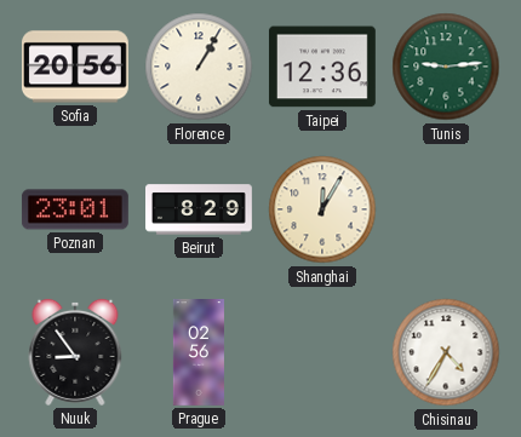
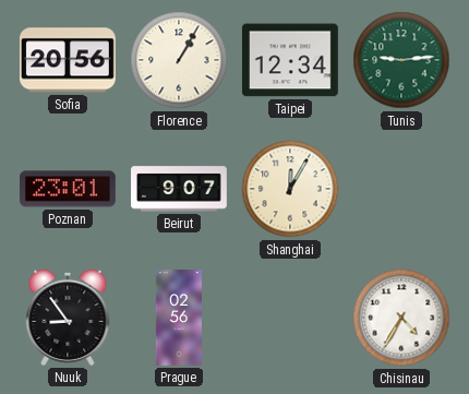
Taipei: 12:36 -> 12:34
Beirut: 8:29 -> 9:07
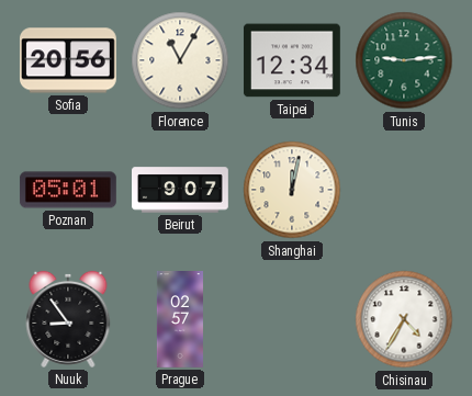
Florence: 1:05 -> 11:05
Poznan: 23:01 -> 05:01
Shanghai: 12:05 -> 12:02
Prague: 02:56 -> 02:57
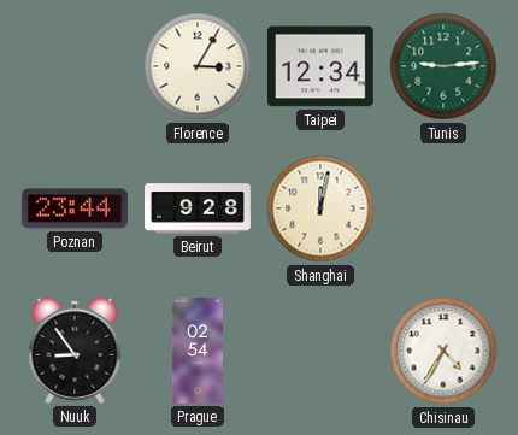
Sofia: 20:56 -> none
Florence: 11:05 -> 3:05
Poznan: 05:01 -> 23:44
Beirut: 9:07 -> 9:28
Prague: 02:57 -> 02:54
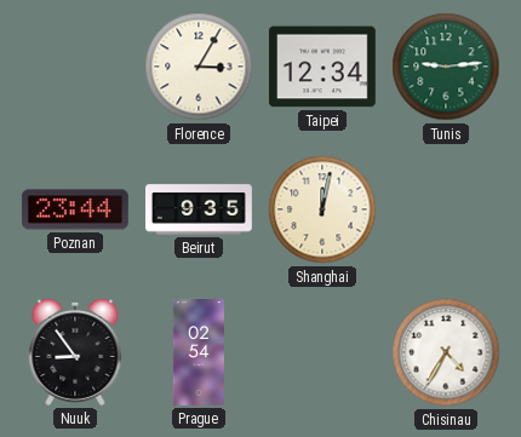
Beirut: 9:28 -> 9:35
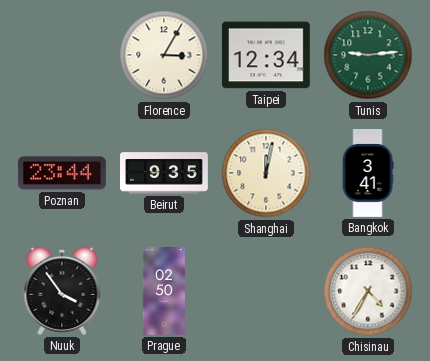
Bangkok: none -> 3:41
Nuuk: 8:54 -> 3:54
Prague: 02:54 -> 02:50
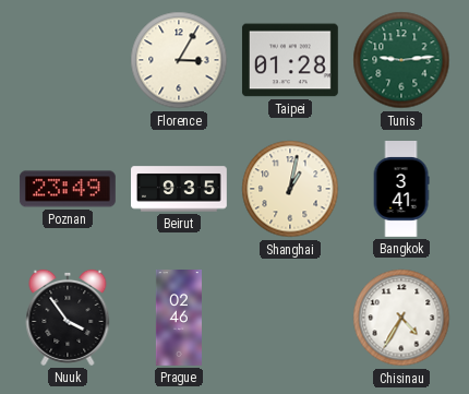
Taipei: 12:34 -> 01:28
Poznan: 23:44 -> 23:49
Shanghai: 12:02 -> 1:02
Prague: 02:50 -> 02:46
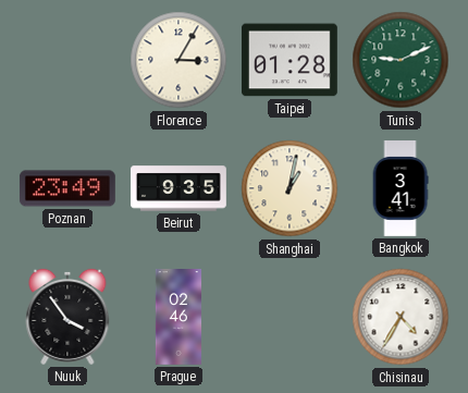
Tunis: 9:14 -> 9:11
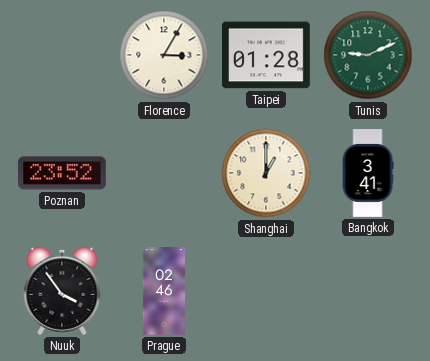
Poznan: 23:49 -> 23:52
Beirut: 9:35 -> none
Shanghai: 1:02 -> 1:00
Chisinau: 4:35 -> none
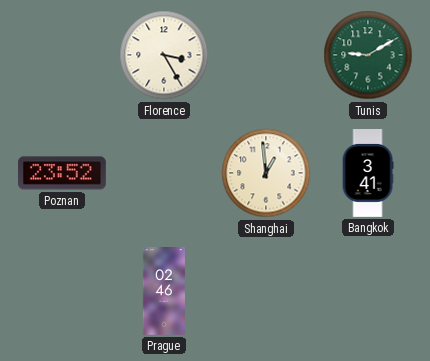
Florence: 3:05 -> 3:25
Taipei: 01:28 -> none
Tunis: 9:11 -> 9:10
Shanghai: 1:00 -> 12:59
Nuuk: 3:54 -> none
